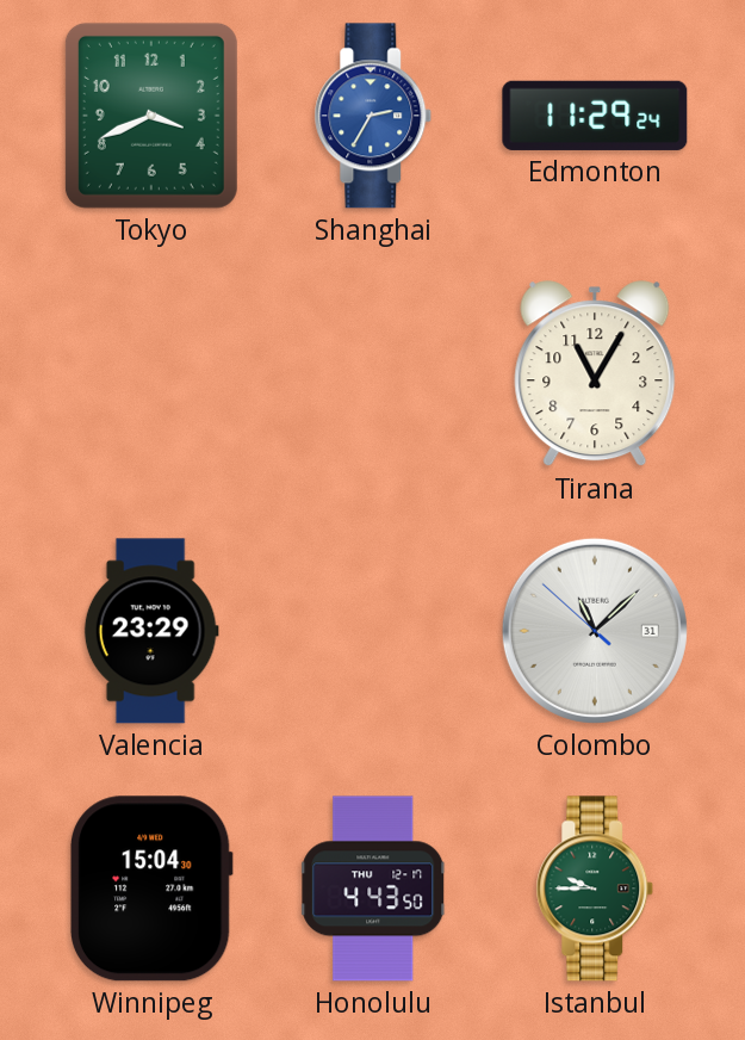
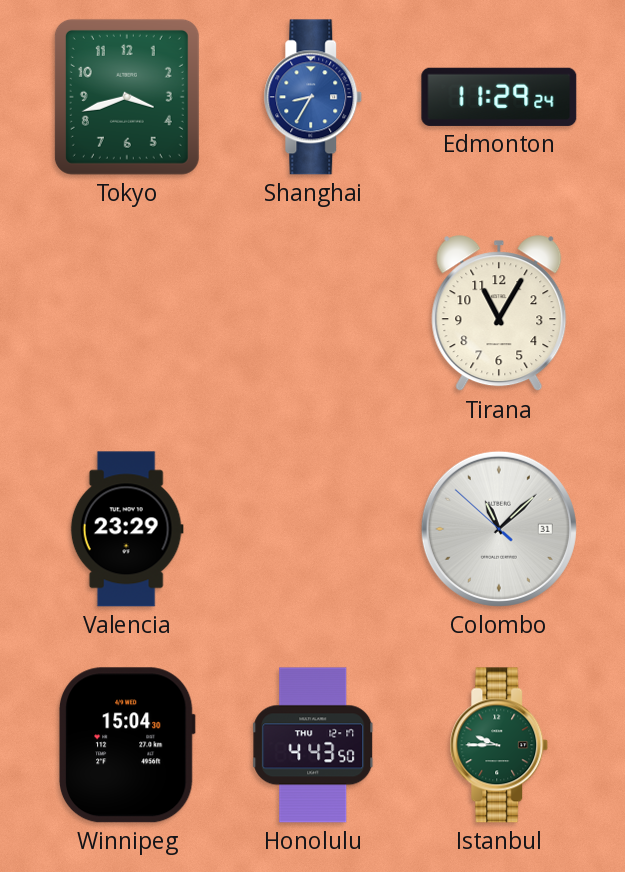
Tokyo: 3:41 -> 3:42
Shanghai: 2:35 -> 8:35
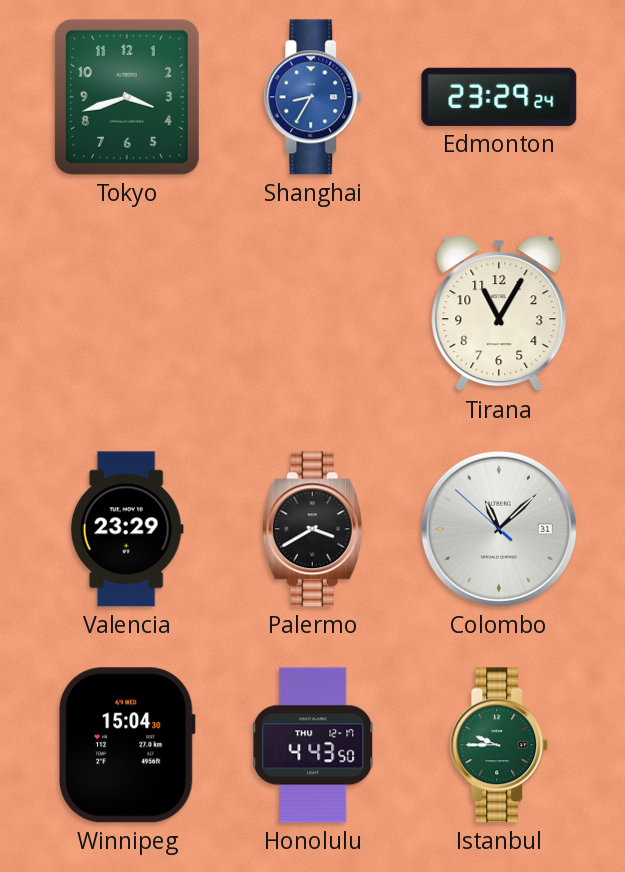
Edmonton: 11:29 -> 23:29
Palermo: none -> 3:40
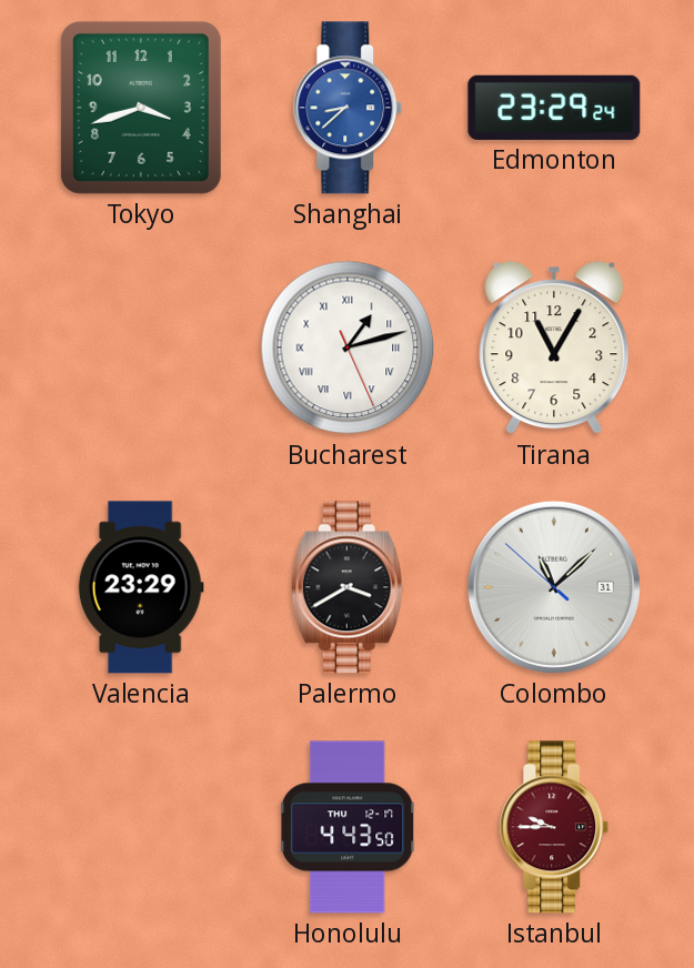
Shanghai: 8:35 -> 8:38
Bucharest: none -> 1:12
Winnipeg: 15:04 -> none
Istanbul dial: green -> burgundy
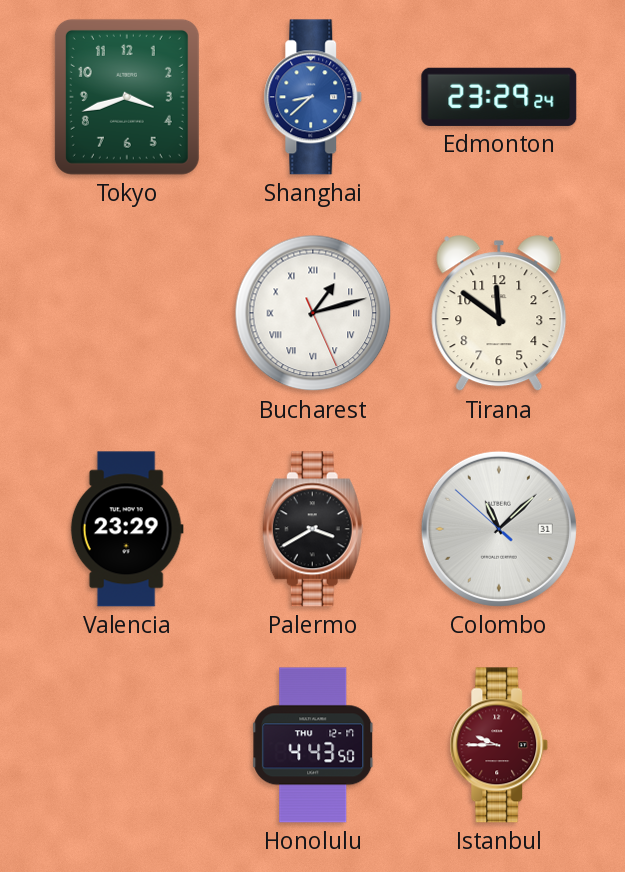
Tirana: 11:05 -> 11:51
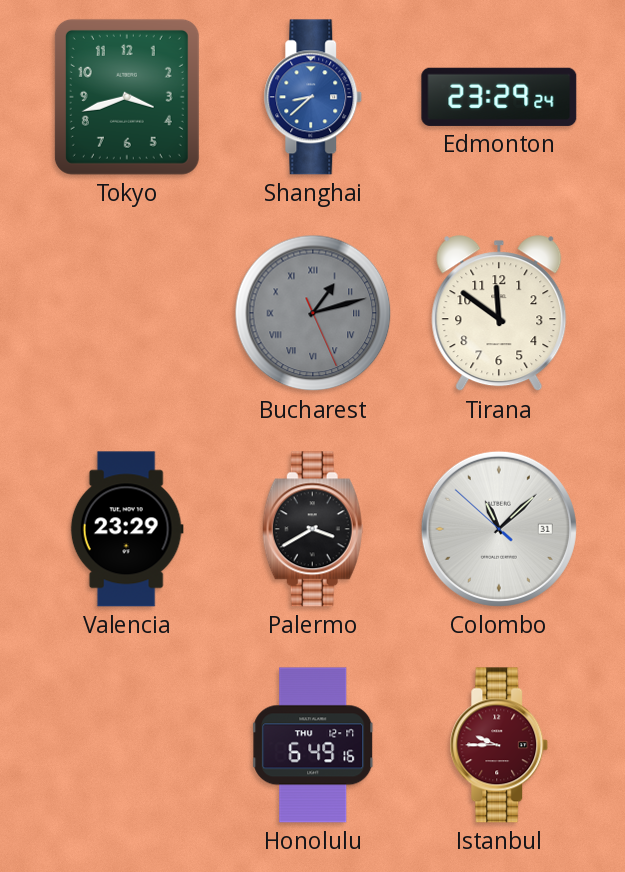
Bucharest dial: white -> grey
Honolulu: 4:43 -> 6:49
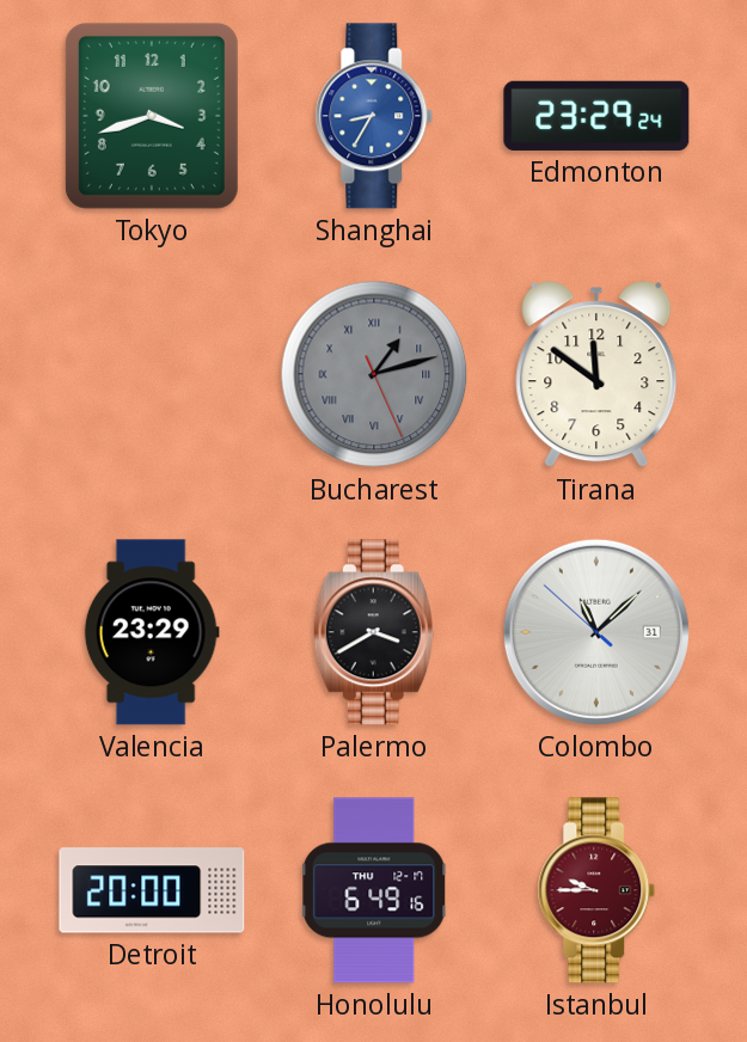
Shanghai: 8:38 -> 8:35
Detroit: none -> 20:00
